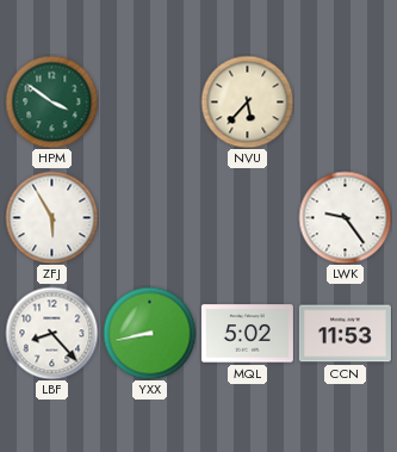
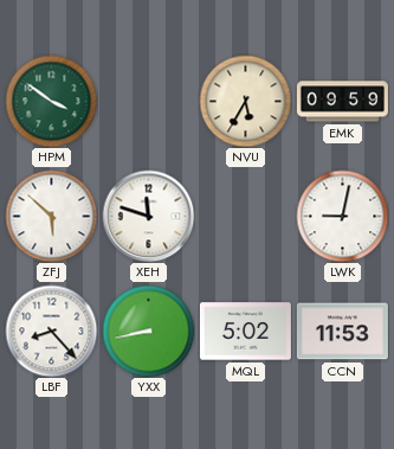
NVU: 5:37 -> 5:35
EMK: none -> 09:59
ZFJ: 5:55 -> 5:52
XEH: none -> 11:48
LWK: 9:24 -> 9:02
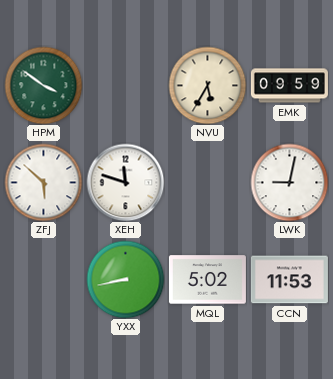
LBF: 8:23 -> none
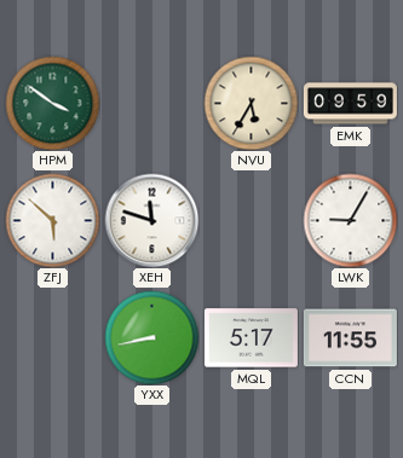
LWK: 9:02 -> 9:05
MQL: 5:02 -> 5:17
CCN: 11:53 -> 11:55
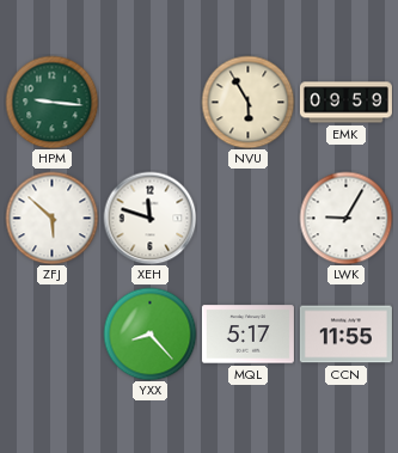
HPM: 3:51 -> 9:16
NVU: 5:35 -> 5:55
YXX: 8:43 -> 8:23
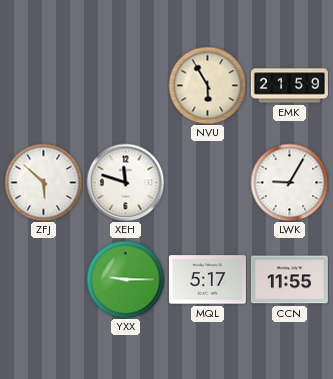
HPM: 9:16 -> none
EMK: 09:59 -> 21:59
YXX: 8:23 -> 9:15
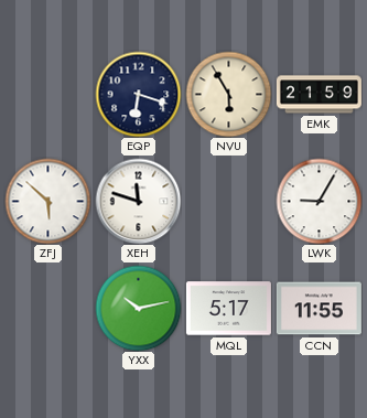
EQP: none -> 6:18
YXX: 9:15 -> 10:13
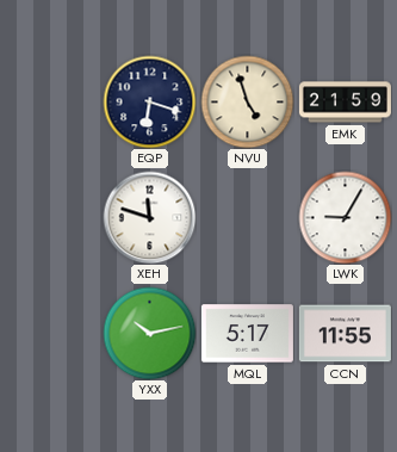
NVU: 5:55 -> 4:57
ZFJ: 5:52 -> none
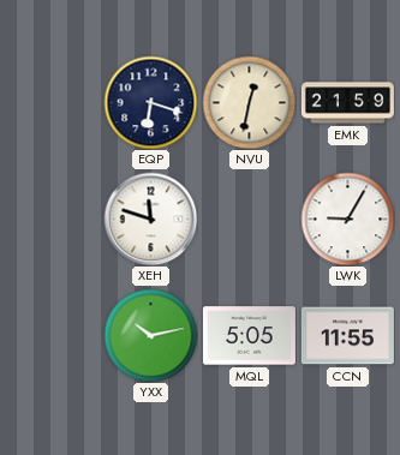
NVU: 4:57 -> 12:32
MQL: 5:17 -> 5:05
